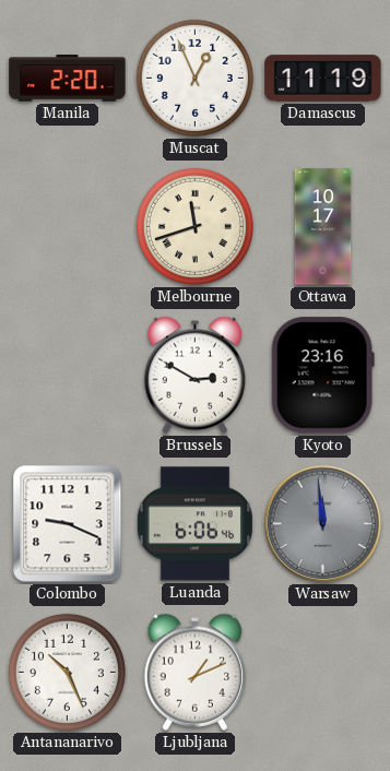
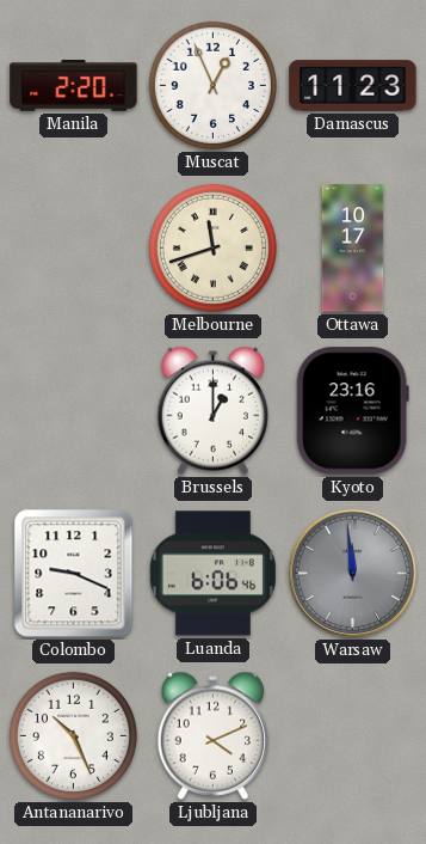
Damascus: 11:19 -> 11:23
Brussels: 2:50 -> 1:00
Ljubljana: 1:11 -> 4:11
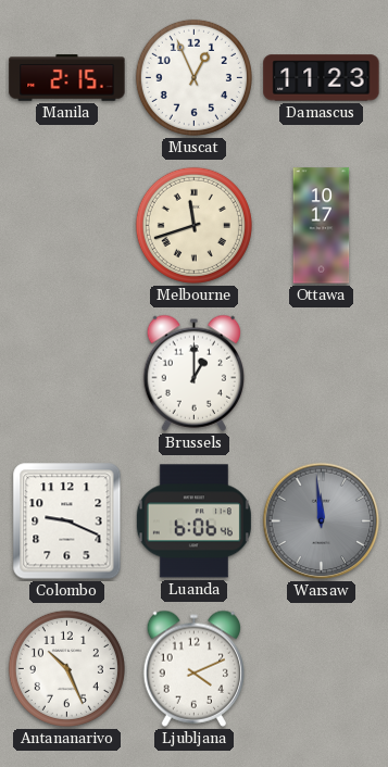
Manila: 2:20 -> 2:15
Kyoto: 23:16 -> none
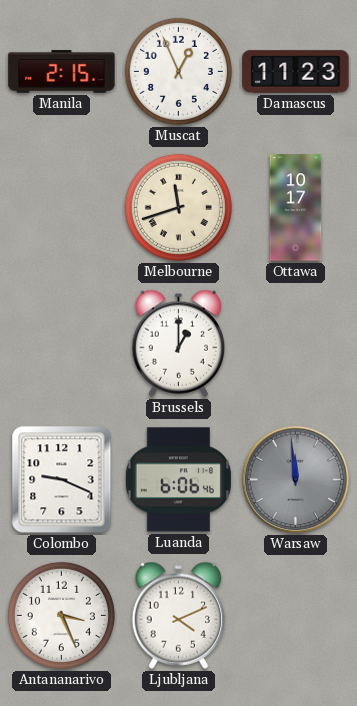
Antananarivo: 10:26 -> 3:26
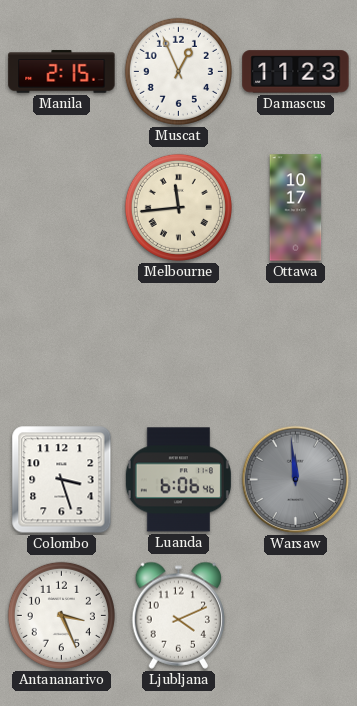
Melbourne: 11:42 -> 11:44
Brussels: 1:00 -> none
Colombo: 9:19 -> 3:27
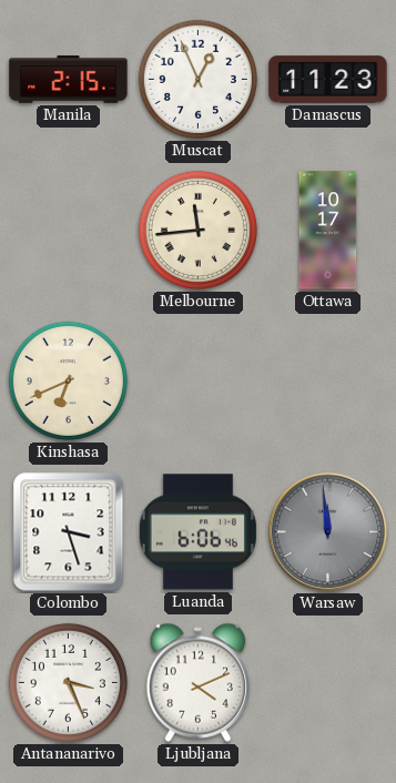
Kinshasa: none -> 6:41
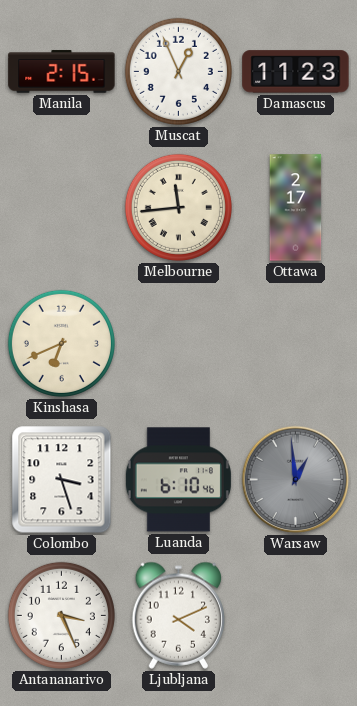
Ottawa: 10:17 -> 2:17
Luanda: 6:06 -> 6:10
Warsaw: 11:59 -> 12:59
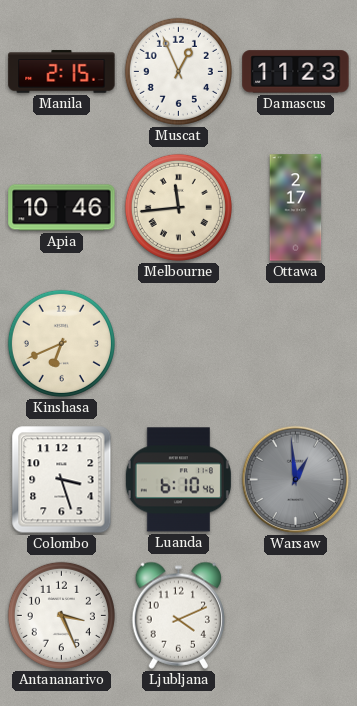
Apia: none -> 10:46
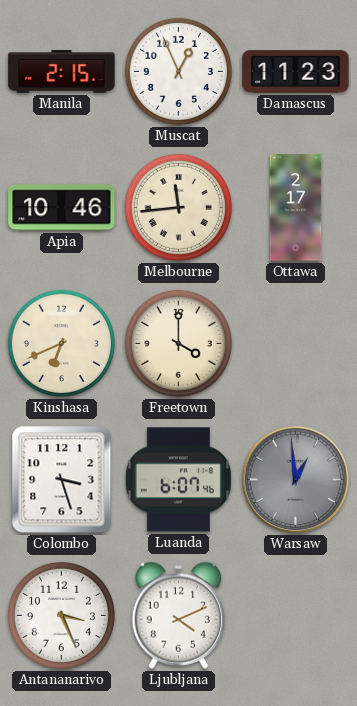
Freetown: none -> 4:00
Luanda: 6:10 -> 6:07
